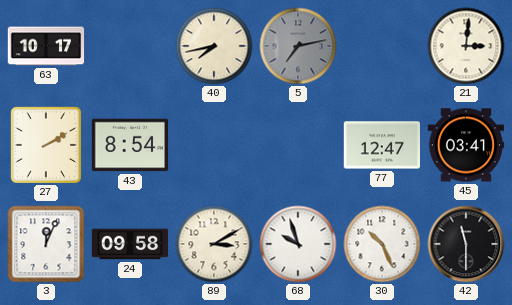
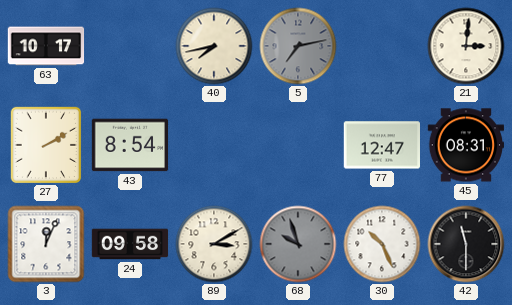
45: 03:41 -> 08:31
68 dial: white -> grey
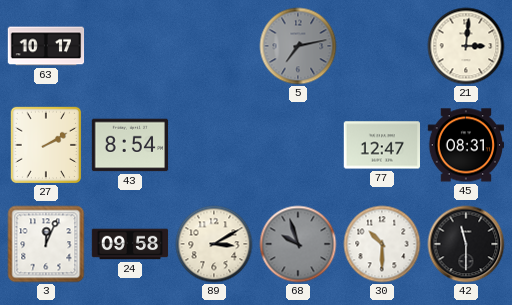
40: 7:43 -> none
30: 10:26 -> 10:30
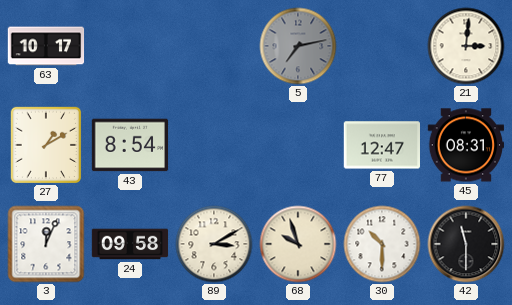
27: 2:10 -> 1:10
68 dial: grey -> cream
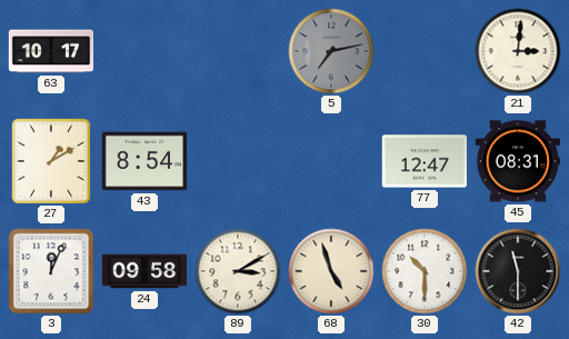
68: 9:57 -> 4:57
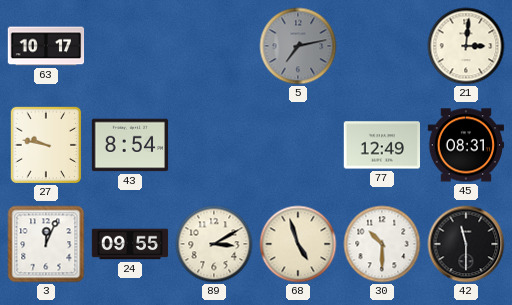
27: 1:10 -> 9:47
77: 12:47 -> 12:49
24: 09:58 -> 09:55
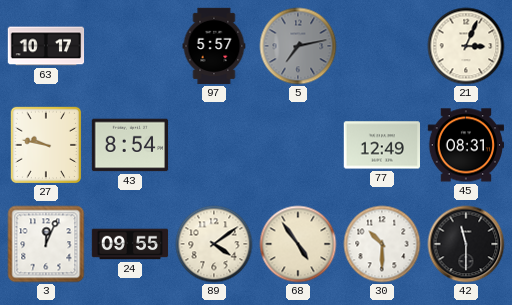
97: none -> 5:57
21: 3:01 -> 3:04
89: 3:10 -> 4:09
68: 4:57 -> 4:54
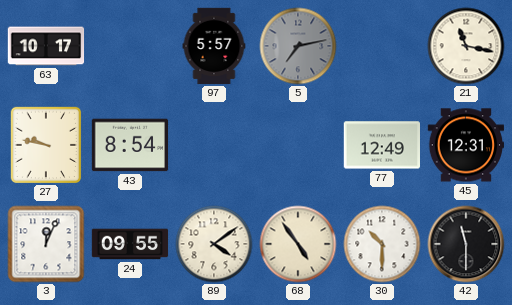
21: 3:04 -> 11:17
45: 08:31 -> 12:31
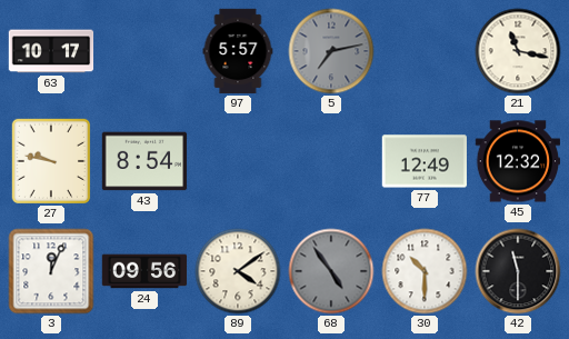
45: 12:31 -> 12:32
24: 09:55 -> 09:56
68 dial: cream -> grey
